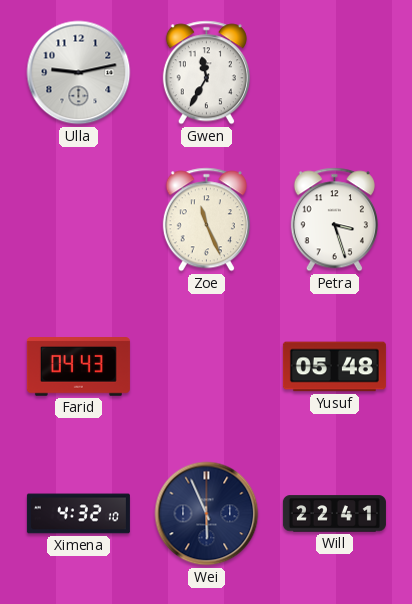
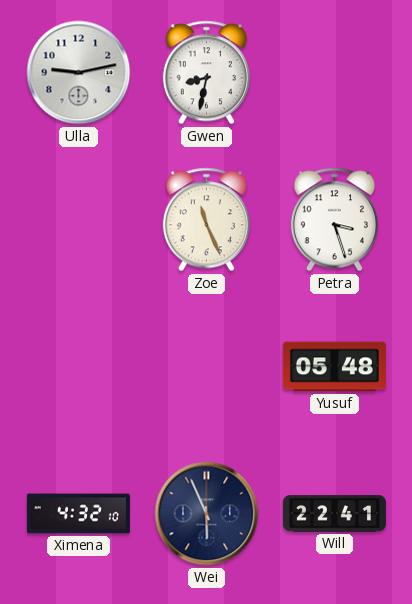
Gwen: 11:35 -> 8:32
Farid: 04:43 -> none
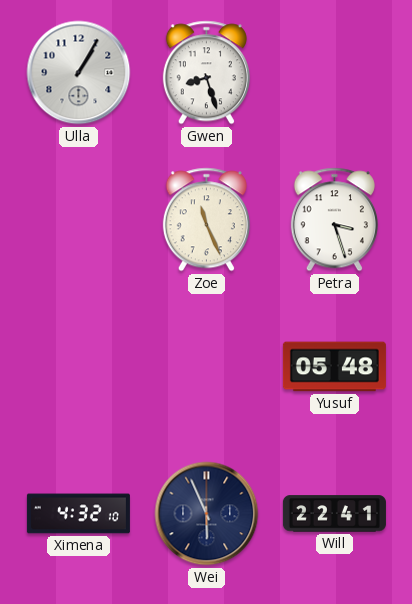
Ulla: 9:13 -> 1:05
Gwen: 8:32 -> 8:27
